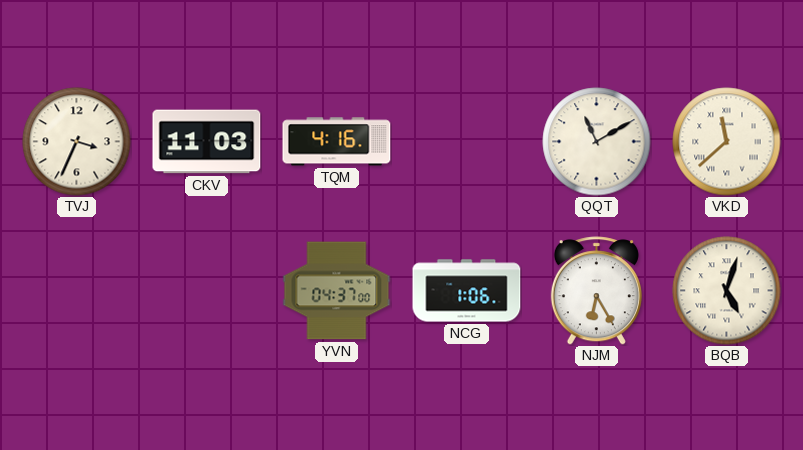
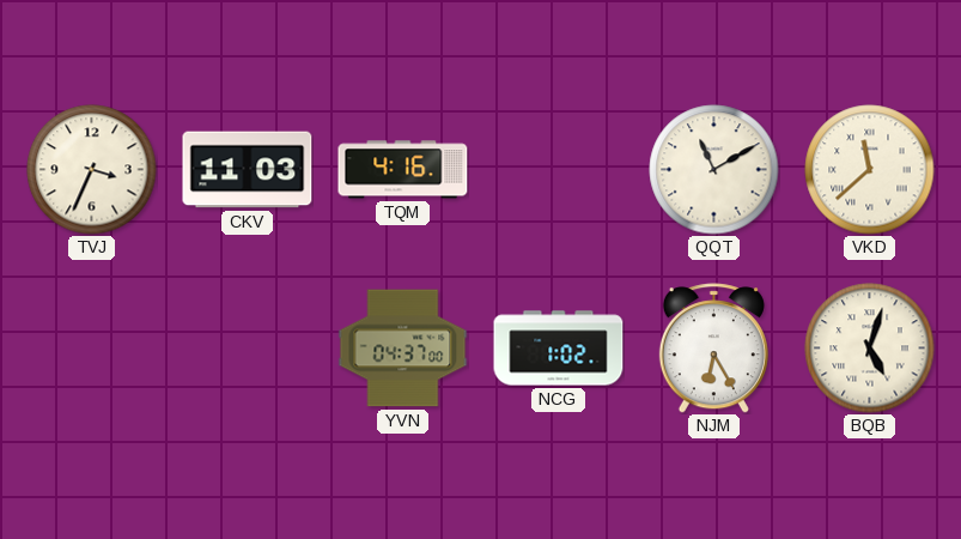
NCG: 1:06 -> 1:02
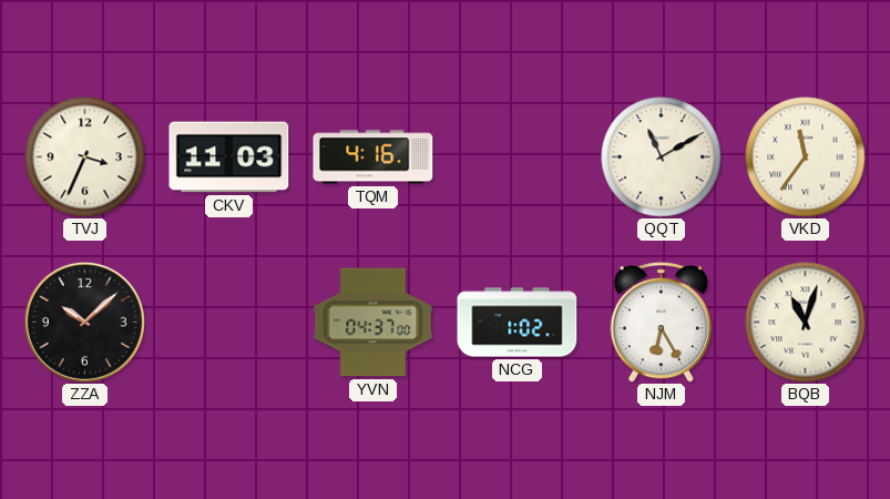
VKD: 11:38 -> 11:36
ZZA: none -> 10:08
BQB: 5:03 -> 11:03
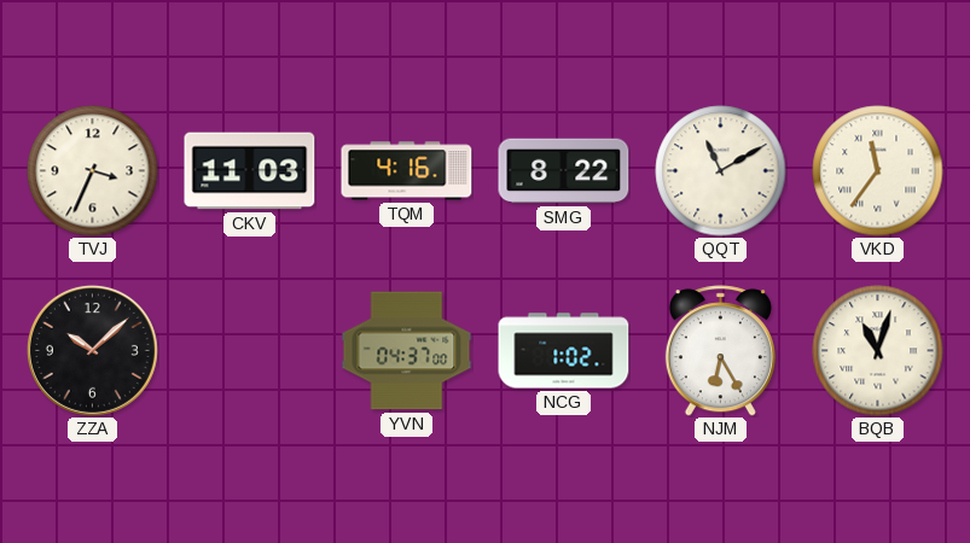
SMG: none -> 8:22
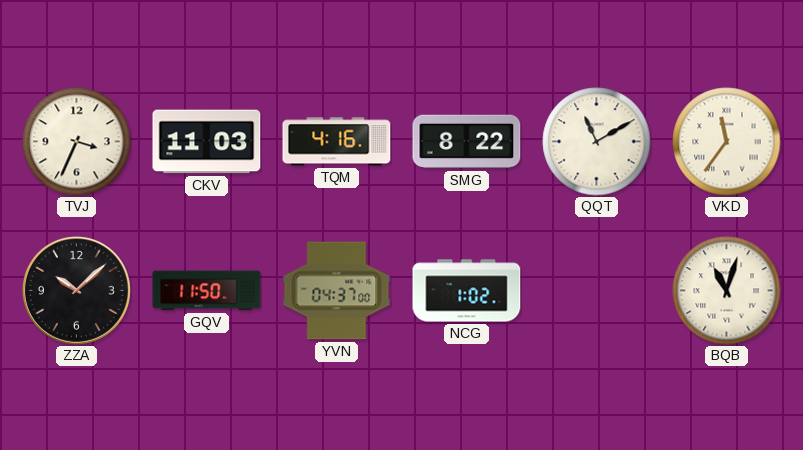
GQV: none -> 11:50
NJM: 6:25 -> none
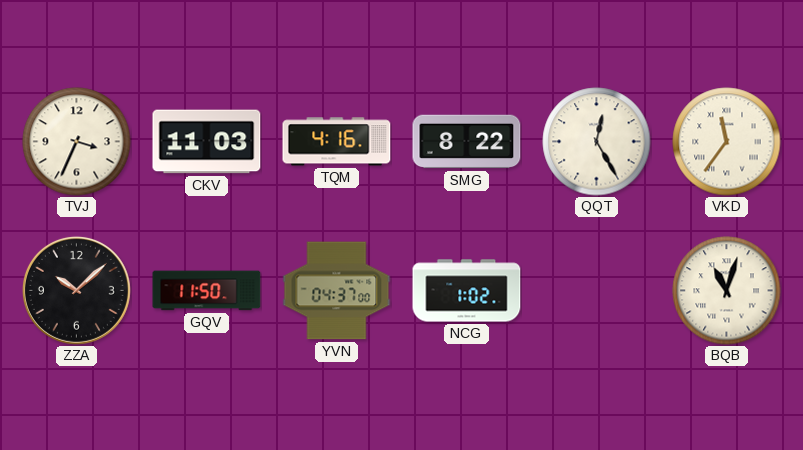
QQT: 11:10 -> 12:25
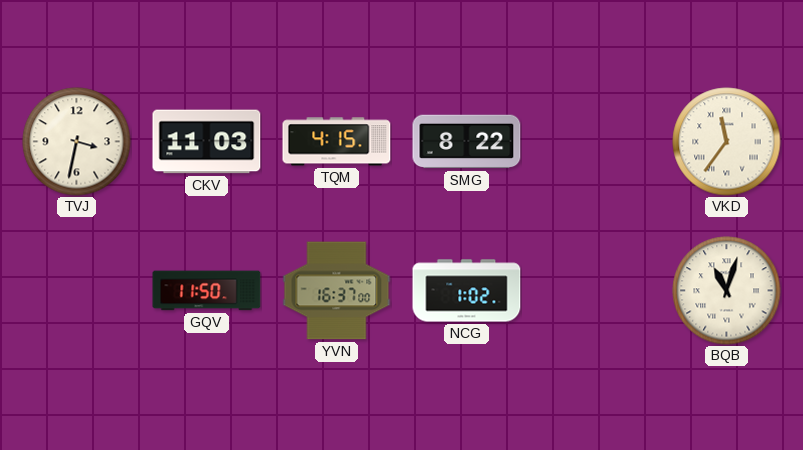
TVJ: 3:34 -> 3:32
TQM: 4:16 -> 4:15
QQT: 12:25 -> none
ZZA: 10:08 -> none
YVN: 04:37 -> 16:37
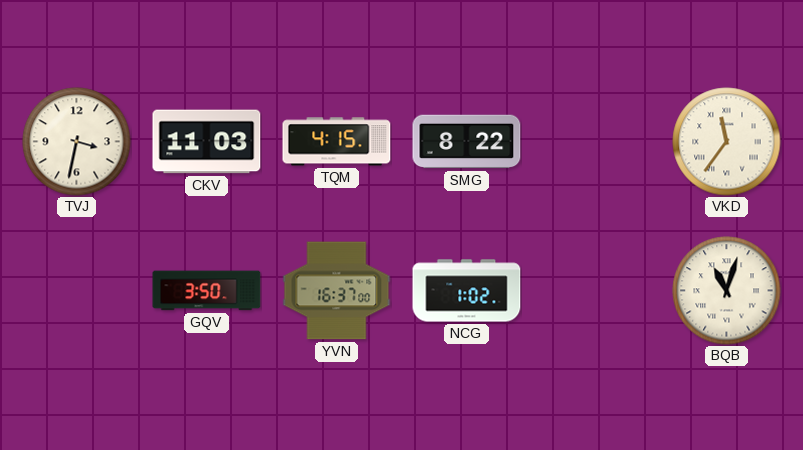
GQV: 11:50 -> 3:50
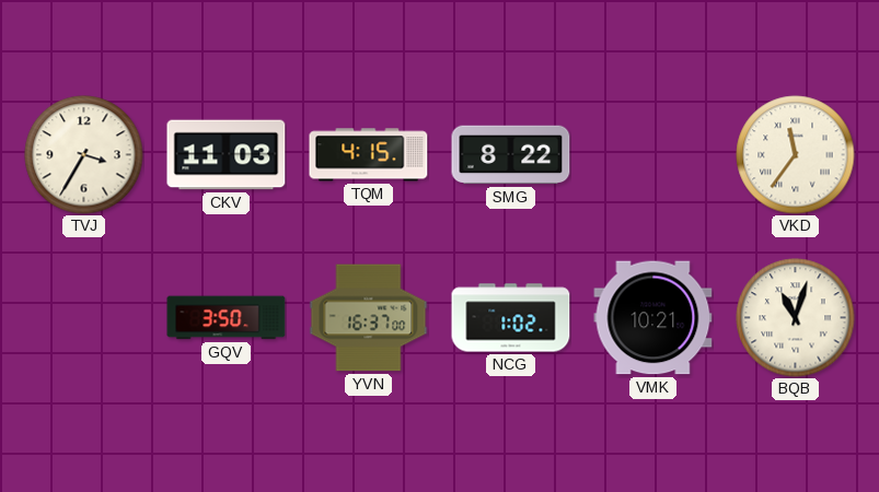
TVJ: 3:32 -> 3:35
VMK: none -> 10:21
